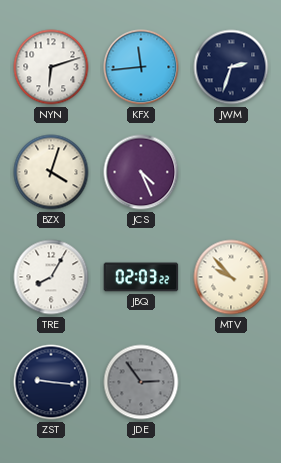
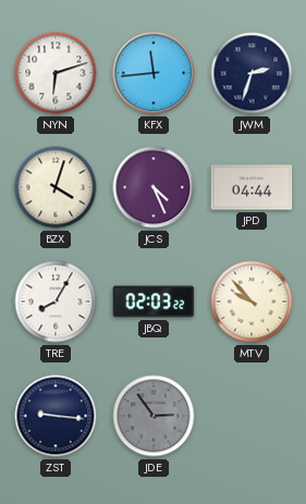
JPD: none -> 04:44
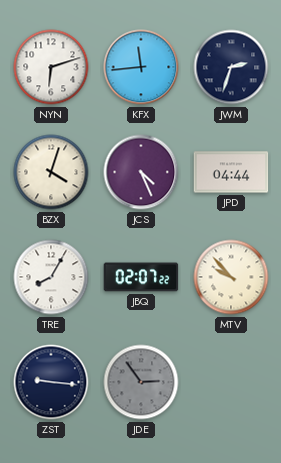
JBQ: 02:03 -> 02:07
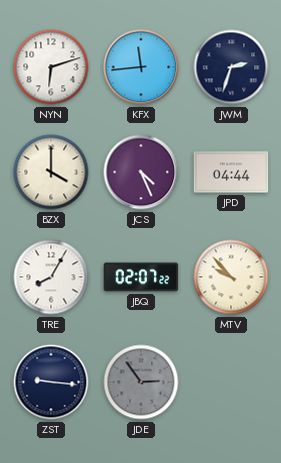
BZX: 4:03 -> 4:00
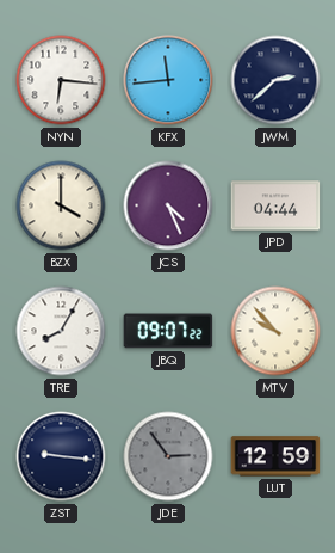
NYN: 6:12 -> 6:16
JWM: 2:33 -> 2:38
JBQ: 02:07 -> 09:07
LUT: none -> 12:59
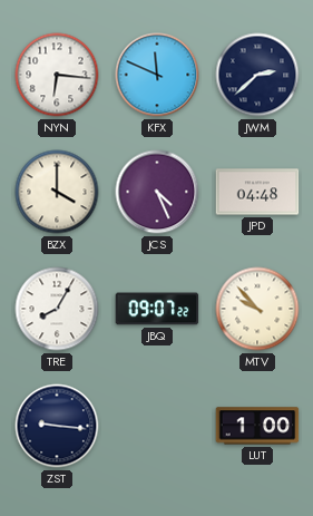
KFX: 11:44 -> 11:49
JPD: 04:44 -> 04:48
JDE: 2:54 -> none
LUT: 12:59 -> 1:00
